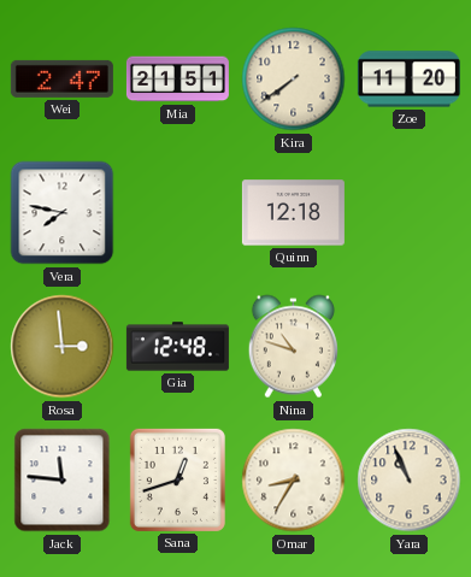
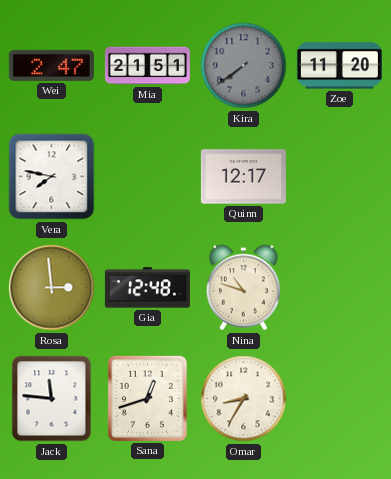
Kira dial: cream -> grey
Quinn: 12:18 -> 12:17
Yara: 10:56 -> none
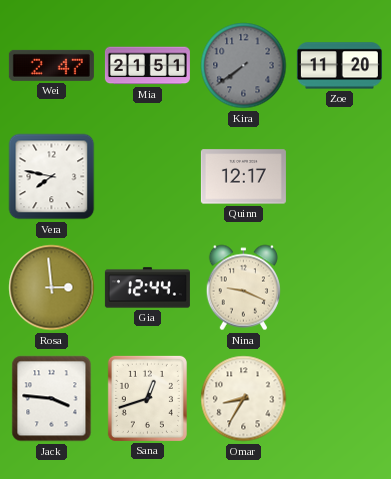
Gia: 12:48 -> 12:44
Nina: 10:48 -> 9:19
Jack: 11:46 -> 3:46
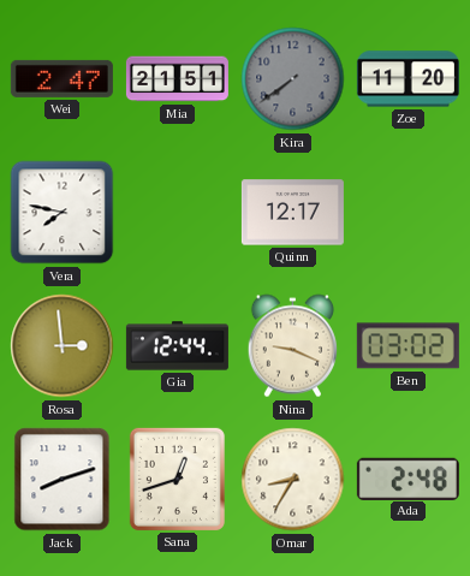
Ben: none -> 03:02
Jack: 3:46 -> 8:12
Ada: none -> 2:48
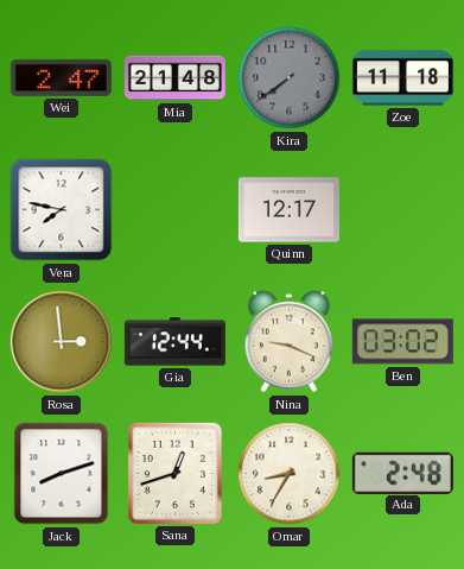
Mia: 21:51 -> 21:48
Zoe: 11:20 -> 11:18
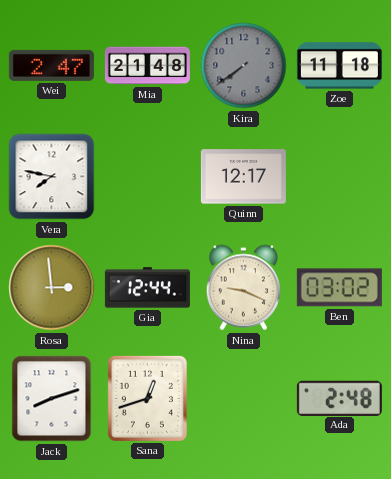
Omar: 8:35 -> none
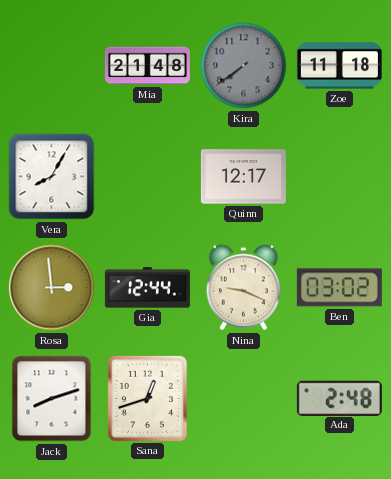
Wei: 2:47 -> none
Vera: 7:47 -> 8:05
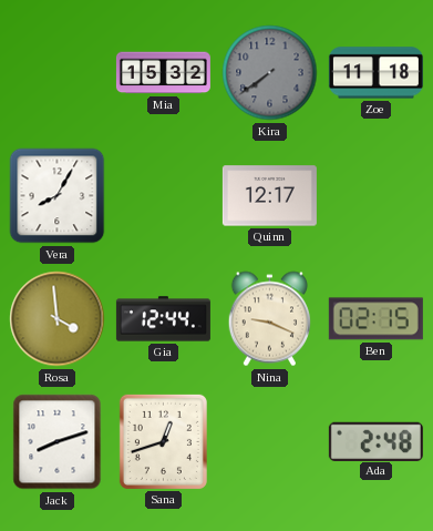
Mia: 21:48 -> 15:32
Rosa: 2:59 -> 3:59
Ben: 03:02 -> 02:15
